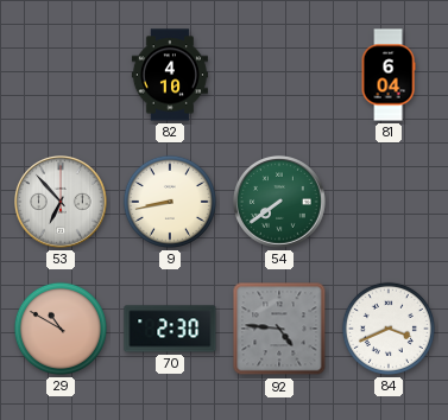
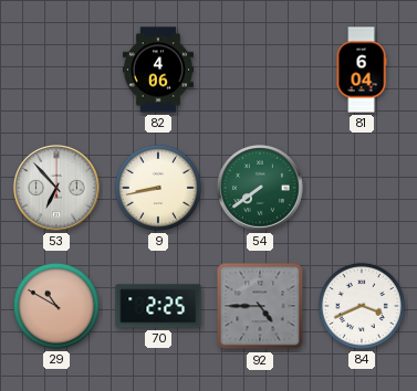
82: 4:10 -> 4:06
70: 2:30 -> 2:25
92: 4:46 -> 4:45
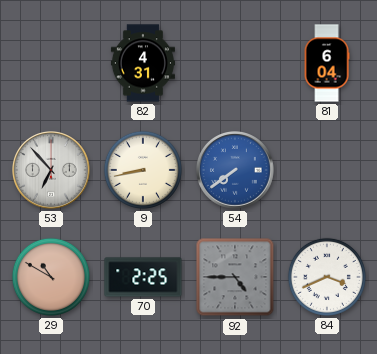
82: 4:06 -> 4:31
54 dial: green -> blue
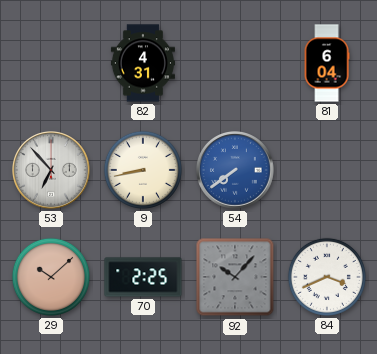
29: 10:50 -> 10:08
92: 4:45 -> 10:07
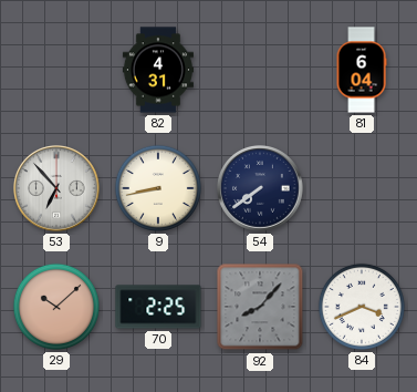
54 dial: blue -> navy
92: 10:07 -> 8:07
